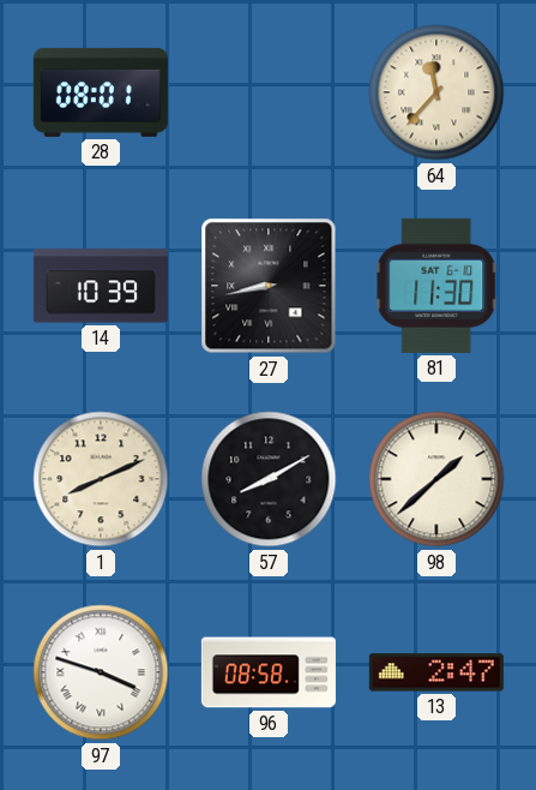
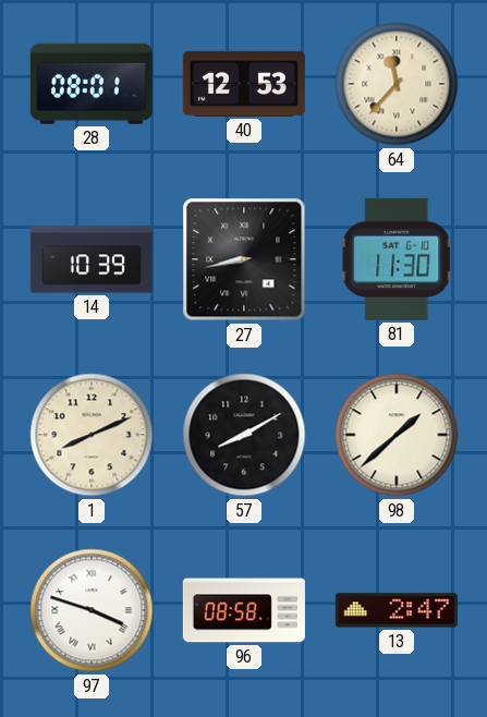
40: none -> 12:53
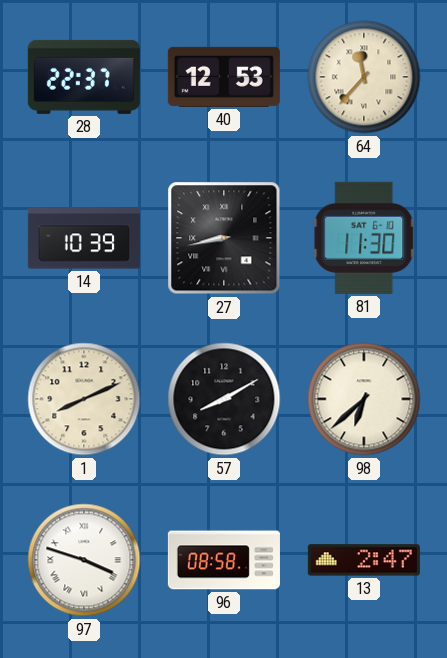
28: 08:01 -> 22:37
98: 1:38 -> 6:38
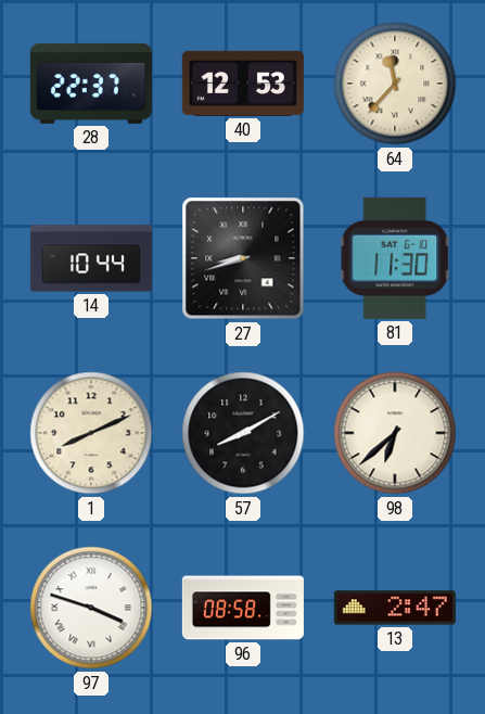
14: 10:39 -> 10:44
27: 8:43 -> 8:42
